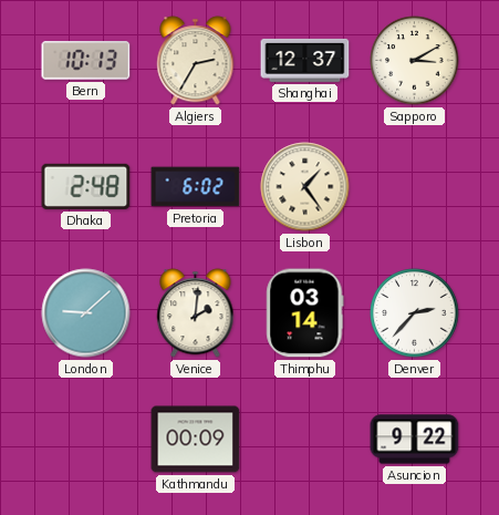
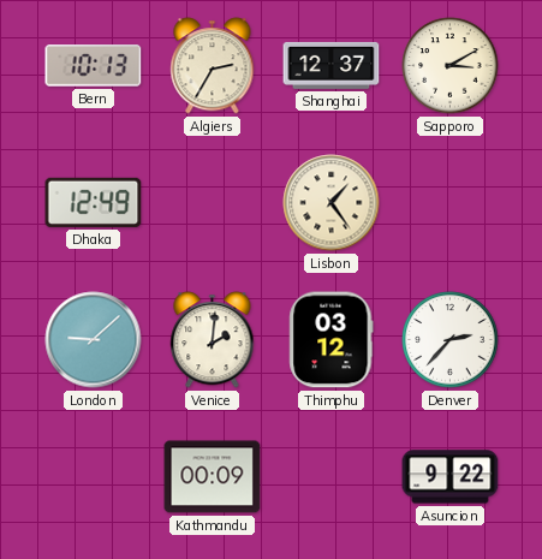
Dhaka: 2:48 -> 12:49
Pretoria: 6:02 -> none
Thimphu: 03:14 -> 03:12
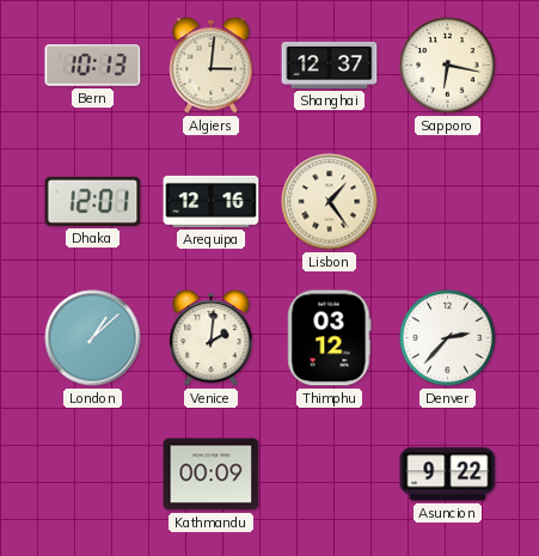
Algiers: 2:35 -> 3:01
Sapporo: 3:10 -> 6:17
Dhaka: 12:49 -> 12:01
Arequipa: none -> 12:16
London: 9:08 -> 1:08
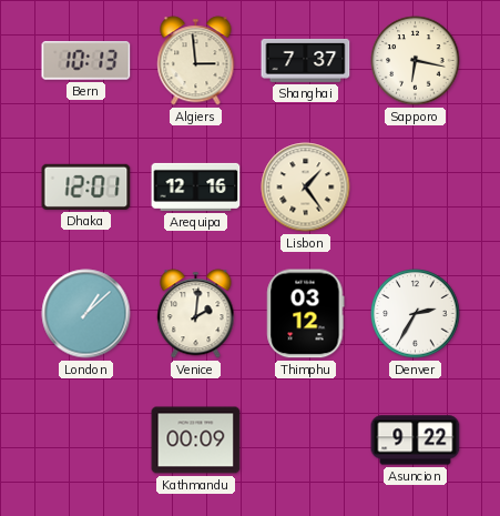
Algiers: 3:01 -> 2:59
Shanghai: 12:37 -> 7:37
Denver: 2:37 -> 2:35
